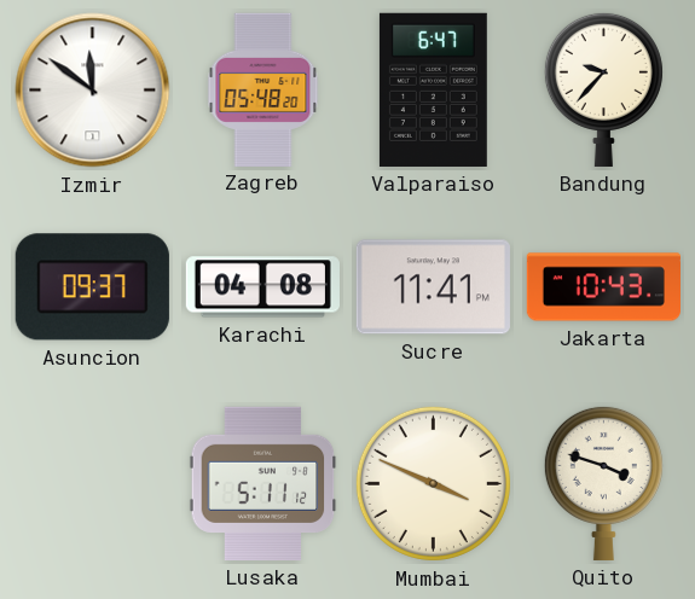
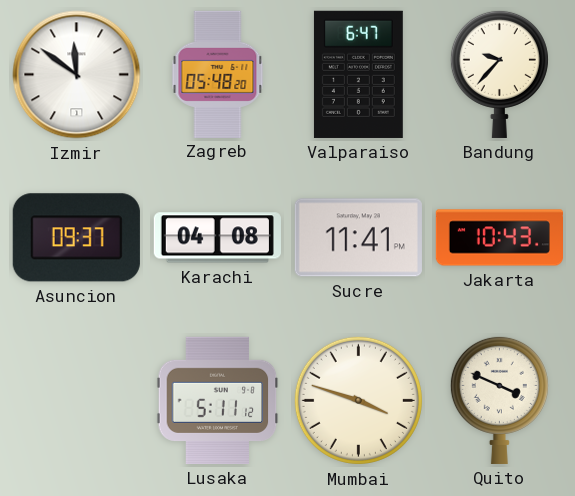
Mumbai: 3:49 -> 3:48
Quito: 3:48 -> 3:49
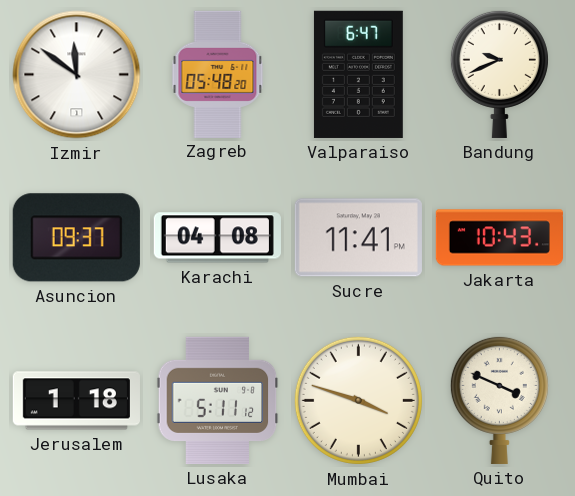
Bandung: 9:37 -> 9:41
Jerusalem: none -> 1:18
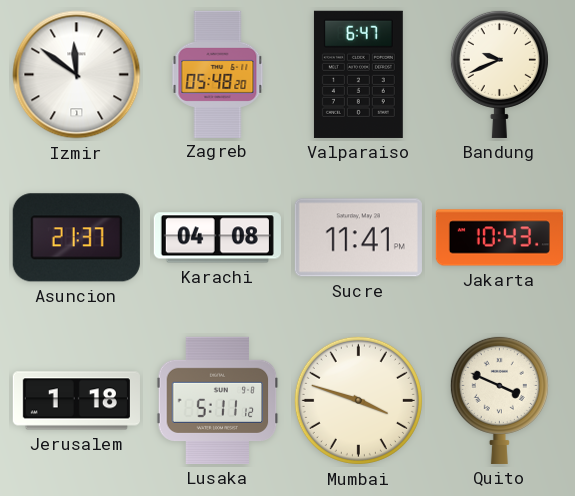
Asuncion: 09:37 -> 21:37
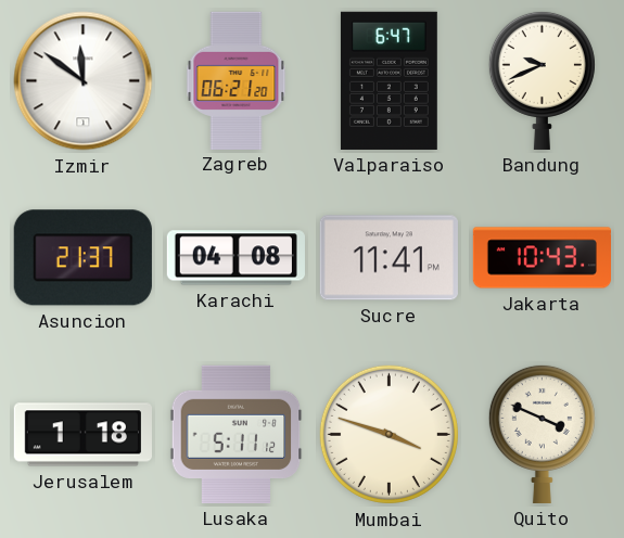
Zagreb: 05:48 -> 06:21
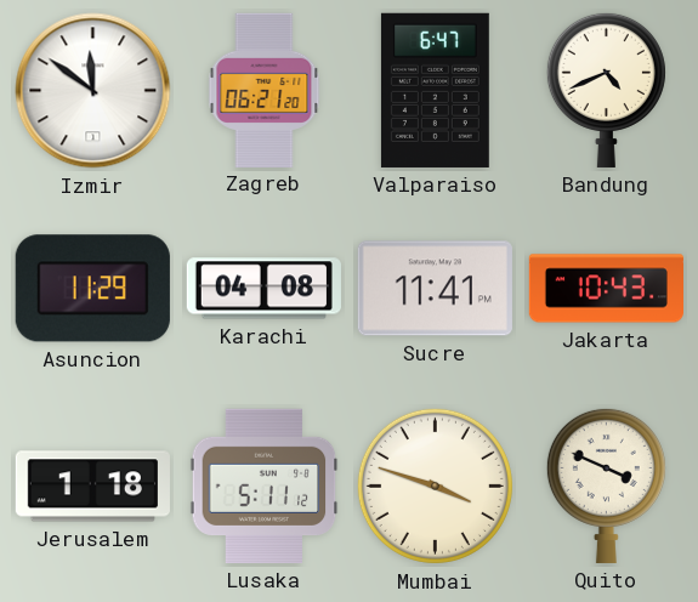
Bandung: 9:41 -> 4:41
Asuncion: 21:37 -> 11:29
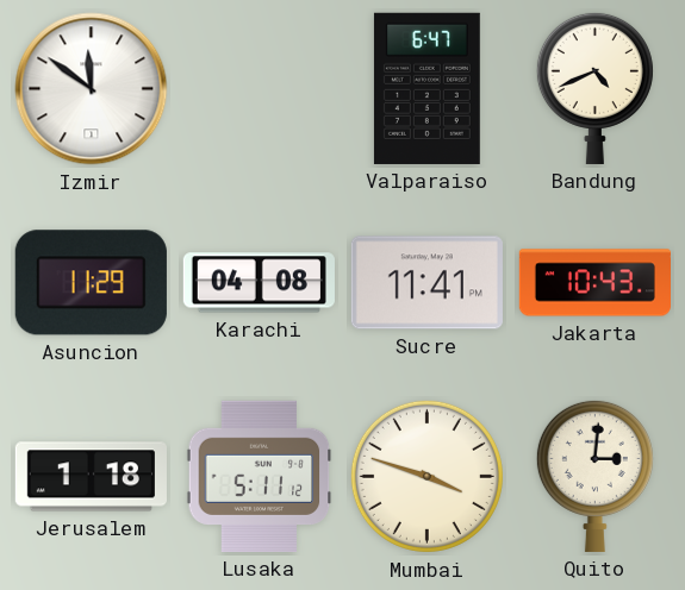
Zagreb: 06:21 -> none
Quito: 3:49 -> 3:01
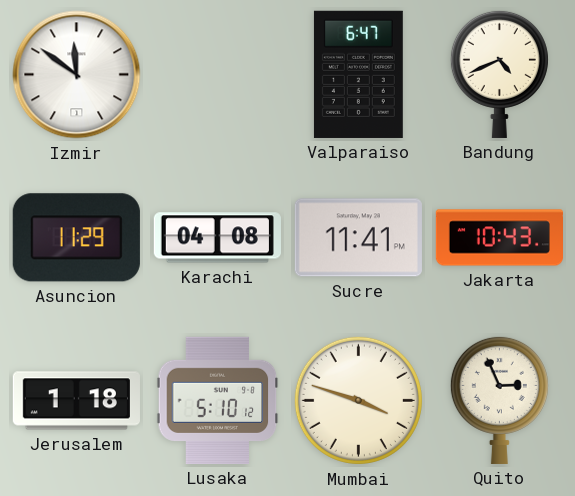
Lusaka: 5:11 -> 5:10
Quito: 3:01 -> 2:56
